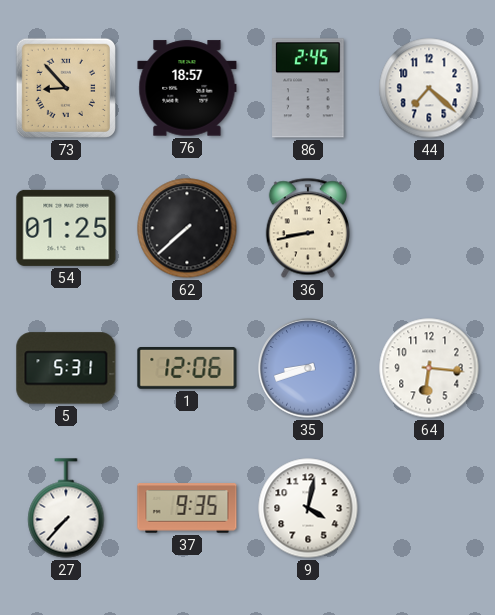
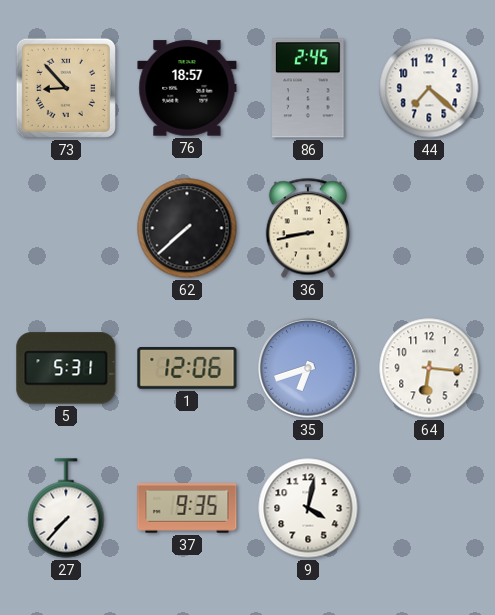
54: 01:25 -> none
35: 8:42 -> 6:42
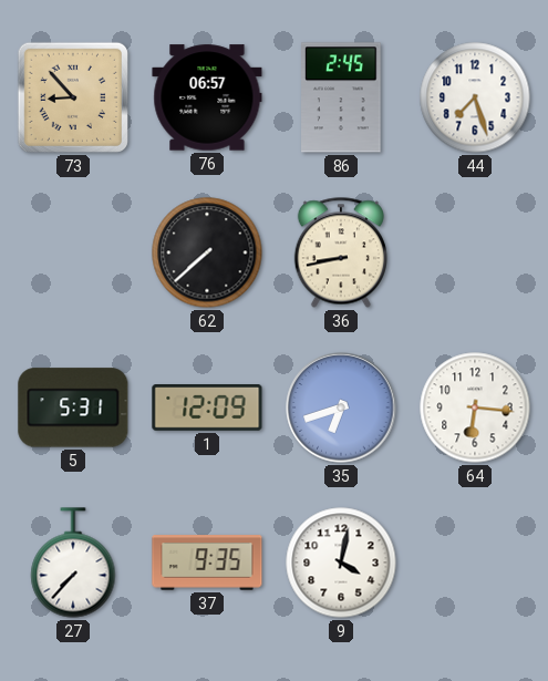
76: 18:57 -> 06:57
44: 7:22 -> 7:27
1: 12:06 -> 12:09
